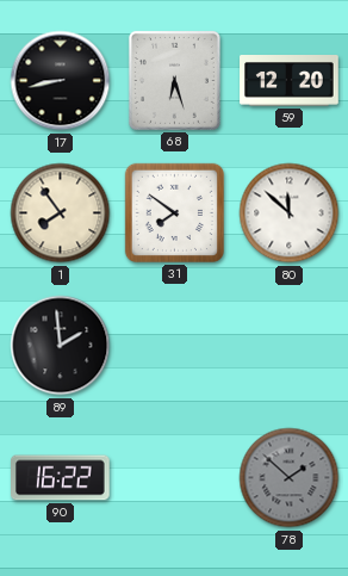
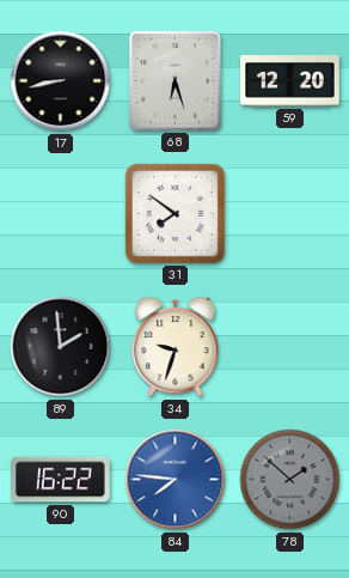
1: 7:54 -> none
80: 11:52 -> none
34: none -> 9:33
84: none -> 7:46
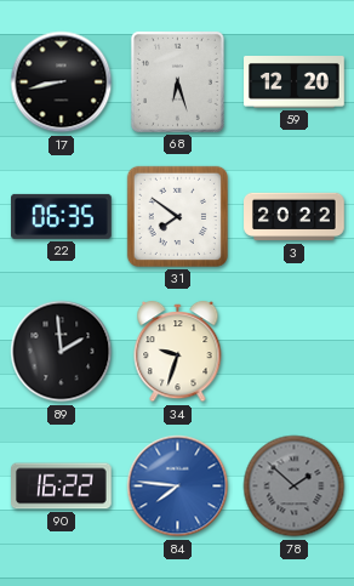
22: none -> 06:35
3: none -> 20:22
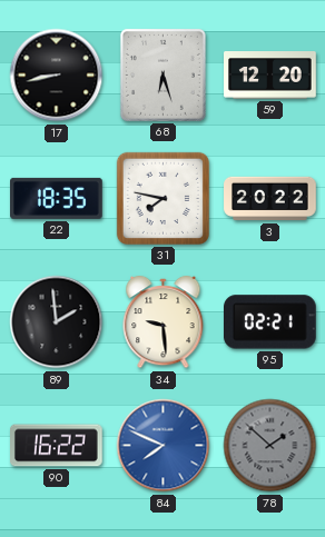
22: 06:35 -> 18:35
31: 7:51 -> 7:47
34: 9:33 -> 9:29
95: none -> 02:21
84: 7:46 -> 7:49
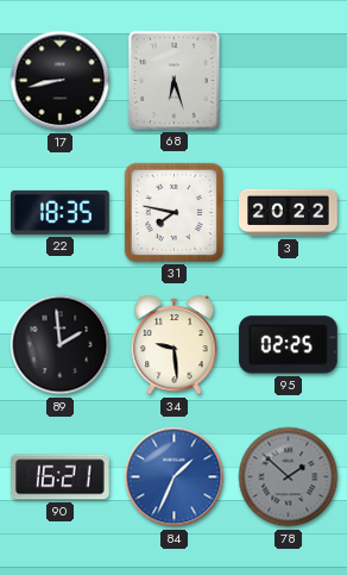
59: 12:20 -> none
95: 02:21 -> 02:25
90: 16:22 -> 16:21
84: 7:49 -> 1:34
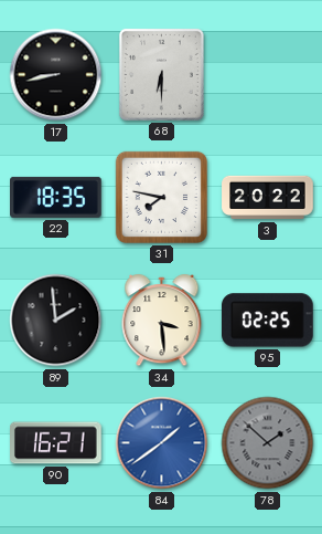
68: 6:27 -> 6:30
34: 9:29 -> 3:29
84: 1:34 -> 1:39
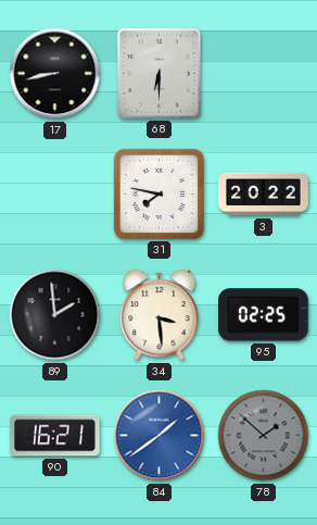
22: 18:35 -> none
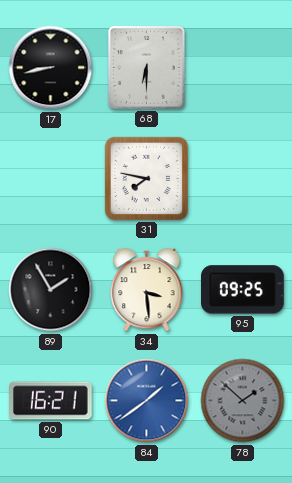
3: 20:22 -> none
89: 1:59 -> 1:55
95: 02:25 -> 09:25
